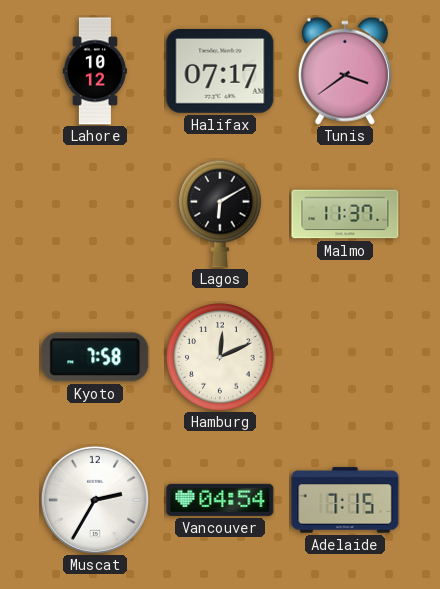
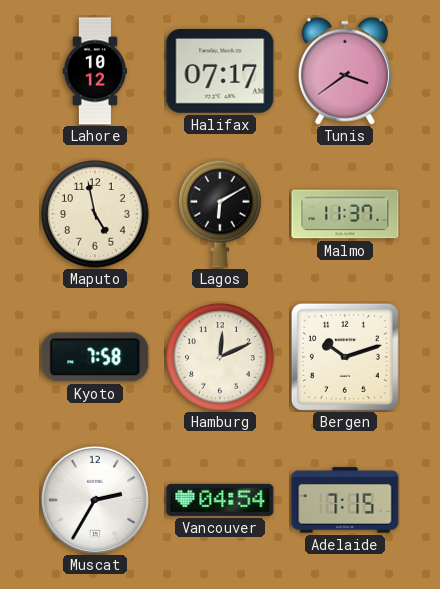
Maputo: none -> 4:58
Bergen: none -> 10:12
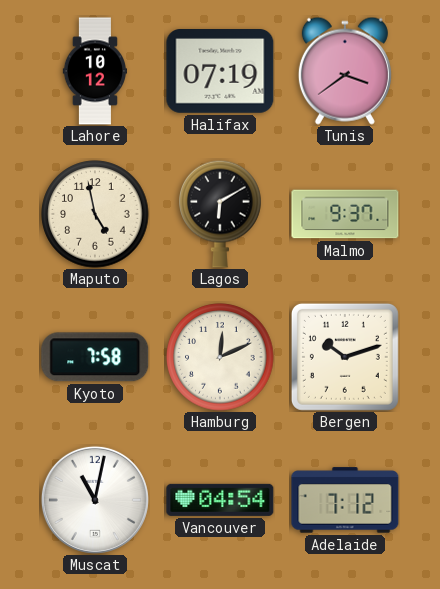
Halifax: 07:17 -> 07:19
Malmo: 11:37 -> 9:37
Muscat: 2:35 -> 11:02
Adelaide: 7:15 -> 7:12
